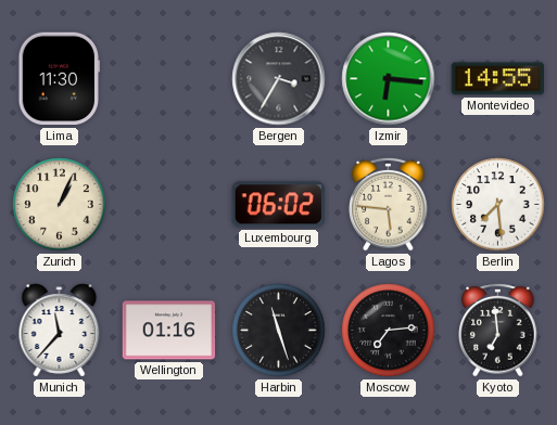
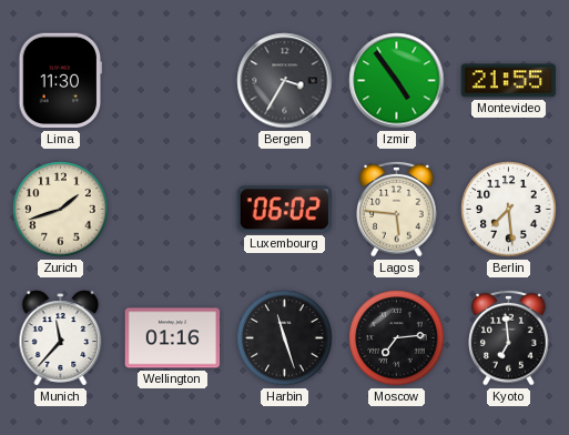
Izmir: 6:16 -> 4:54
Montevideo: 14:55 -> 21:55
Zurich: 1:04 -> 1:42
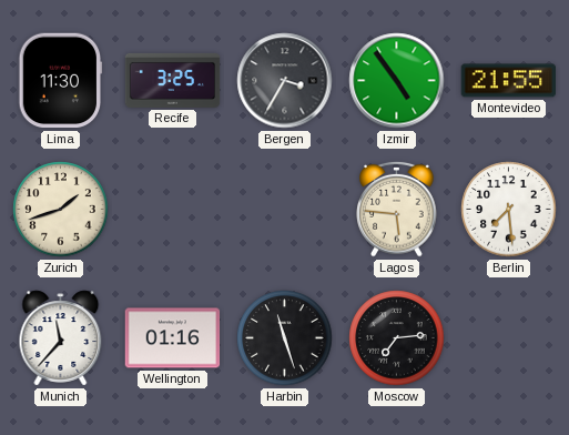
Recife: none -> 3:25
Luxembourg: 06:02 -> none
Kyoto: 6:59 -> none
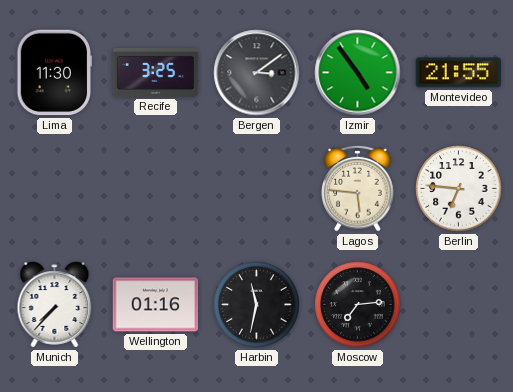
Bergen: 3:35 -> 3:09
Zurich: 1:42 -> none
Berlin: 7:29 -> 6:46
Munich: 11:37 -> 7:37
Harbin: 11:27 -> 11:32
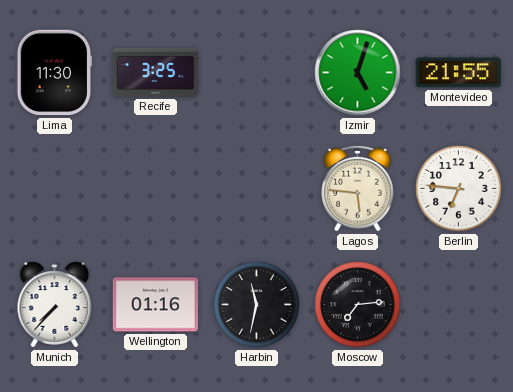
Bergen: 3:09 -> none
Izmir: 4:54 -> 5:03
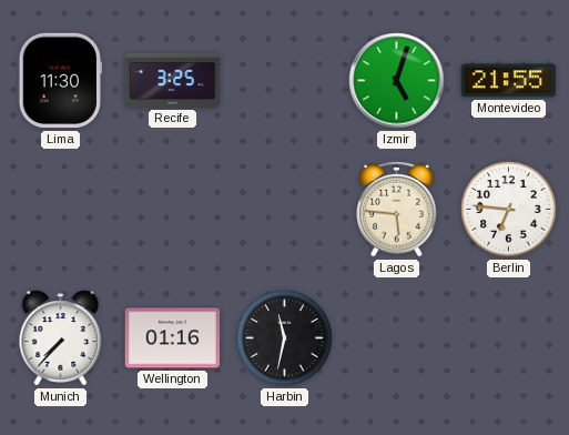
Moscow: 7:14 -> none
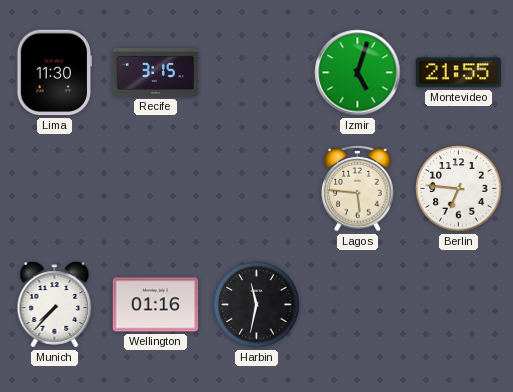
Recife: 3:25 -> 3:15
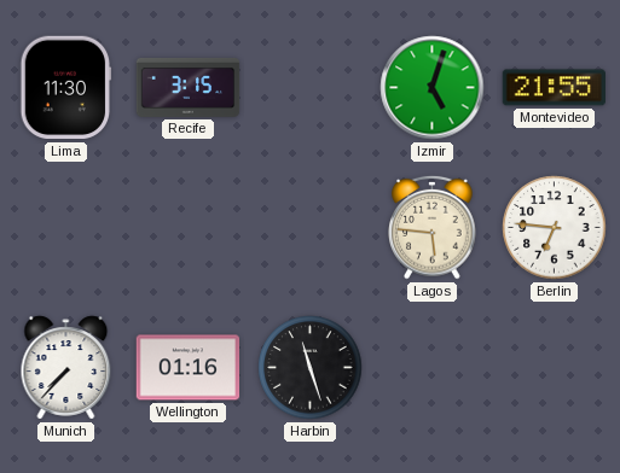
Harbin: 11:32 -> 11:27
